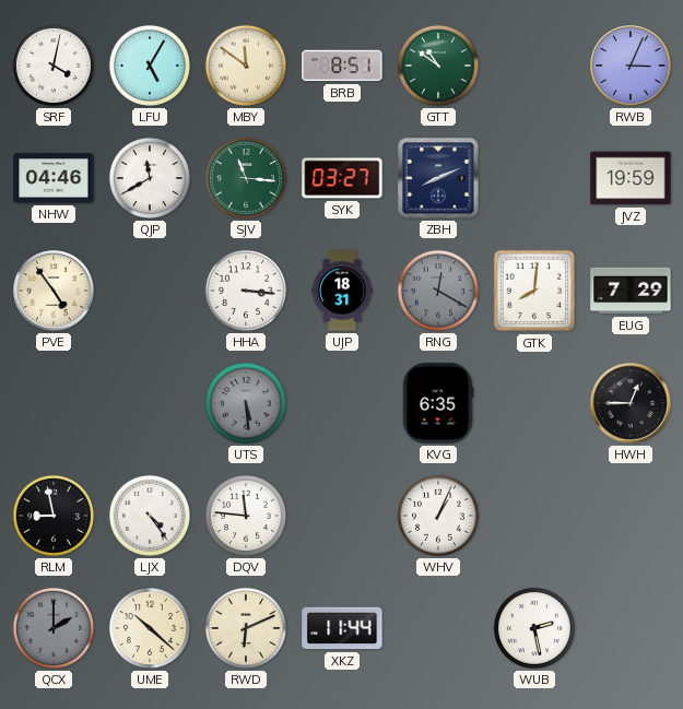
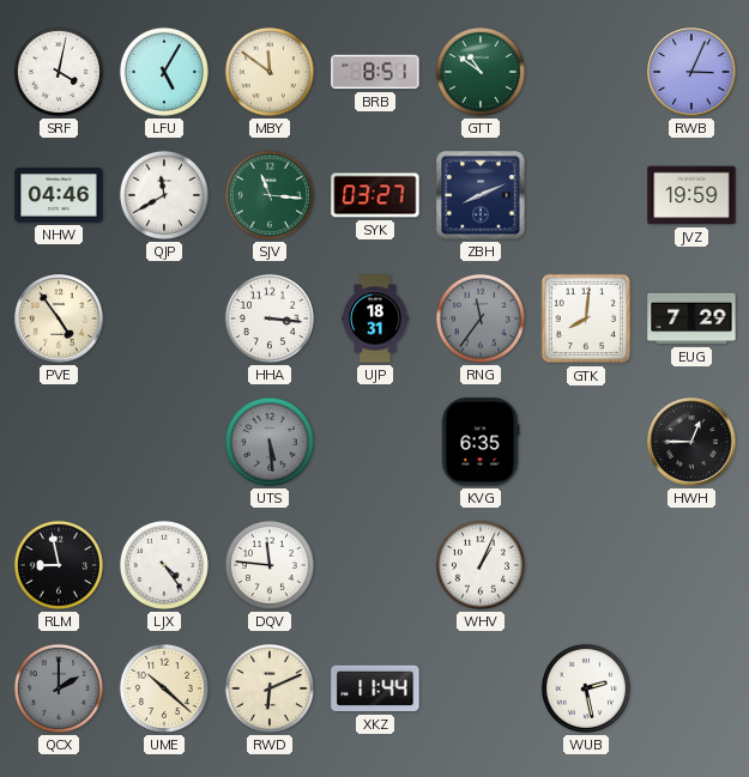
RNG: 12:20 -> 11:36
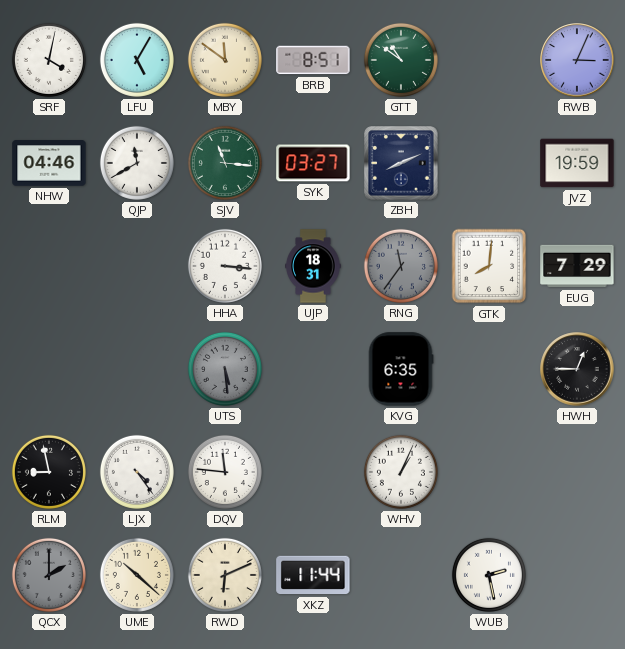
PVE: 4:54 -> none
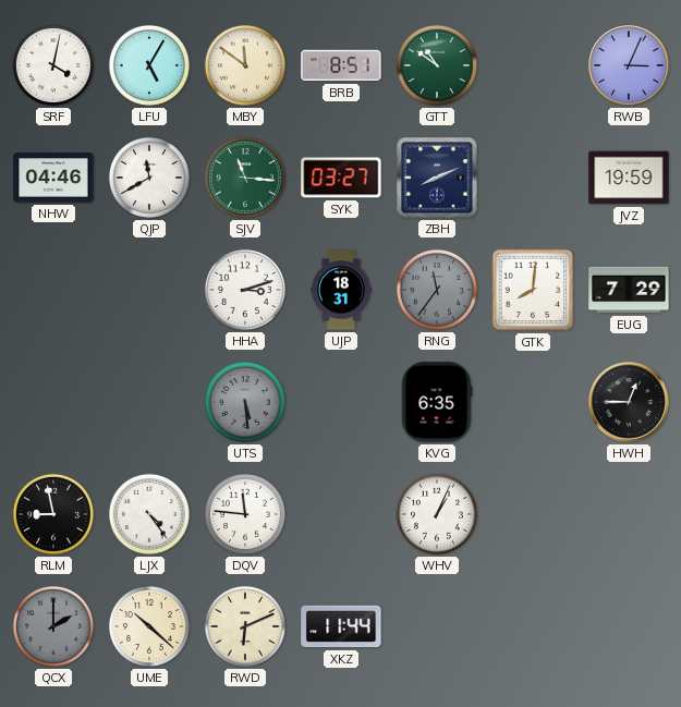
HHA: 3:16 -> 3:12
WUB: 2:28 -> none
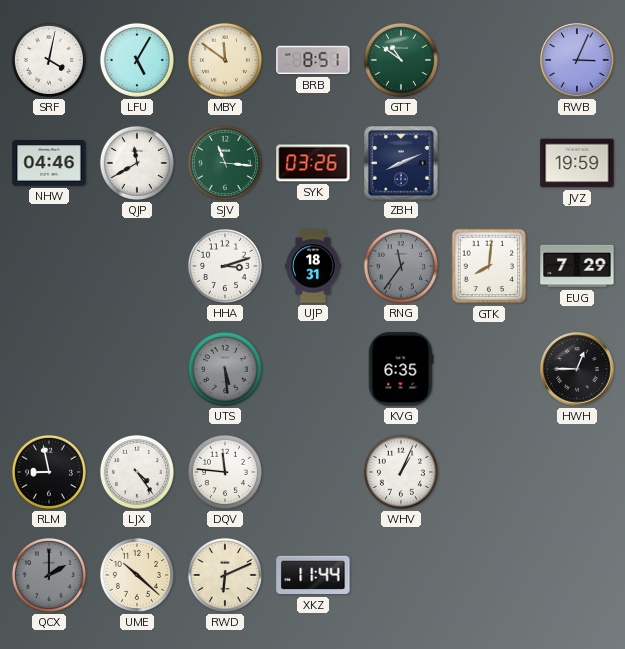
SYK: 03:27 -> 03:26
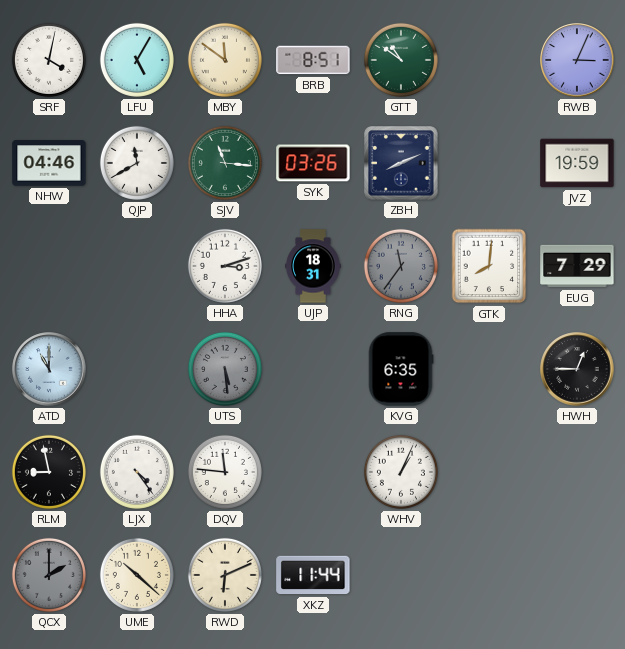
ATD: none -> 11:00
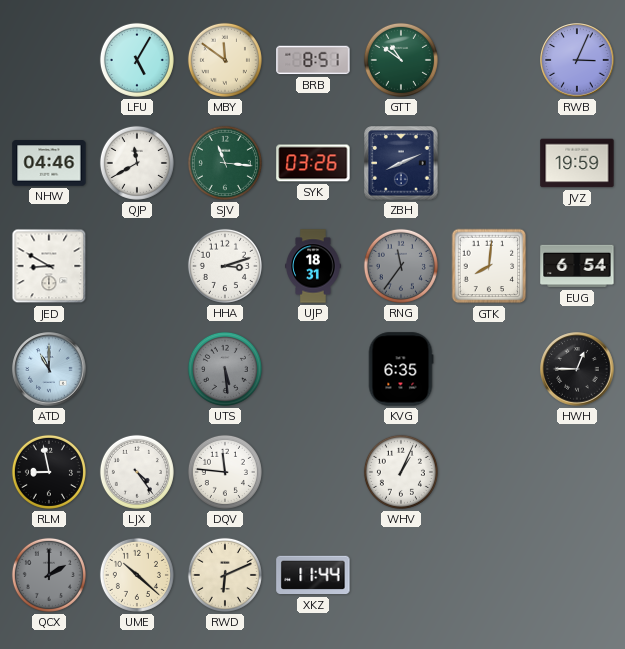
SRF: 4:02 -> none
JED: none -> 8:50
EUG: 7:29 -> 6:54
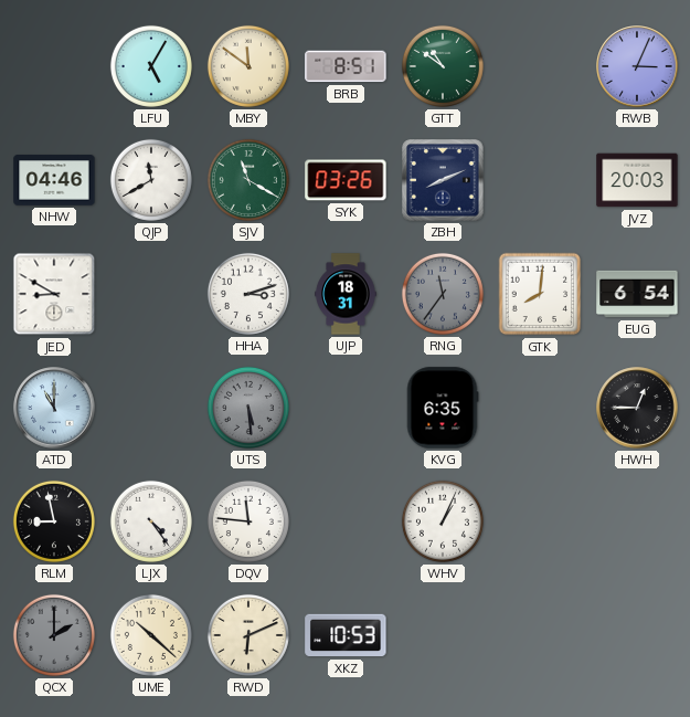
SJV: 11:16 -> 11:20
JVZ: 19:59 -> 20:03
XKZ: 11:44 -> 10:53
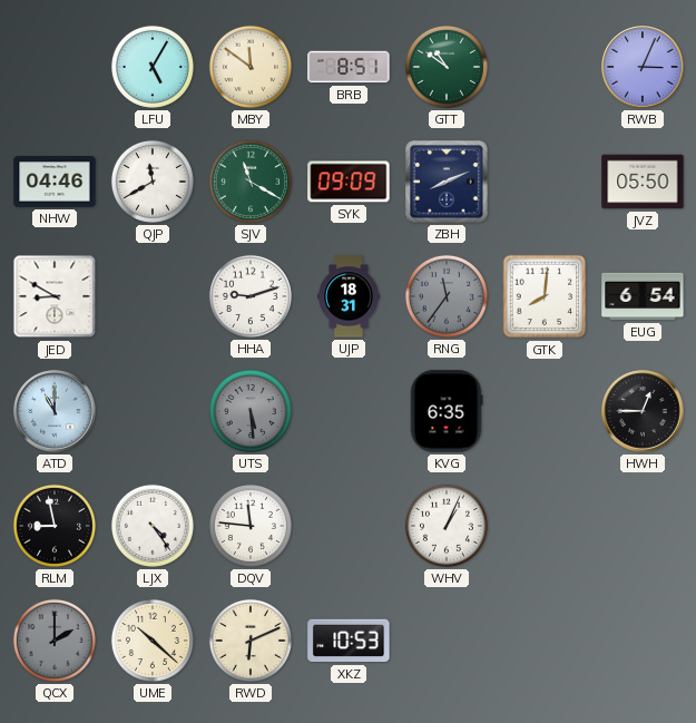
SYK: 03:26 -> 09:09
JVZ: 20:03 -> 05:50
HHA: 3:12 -> 9:12
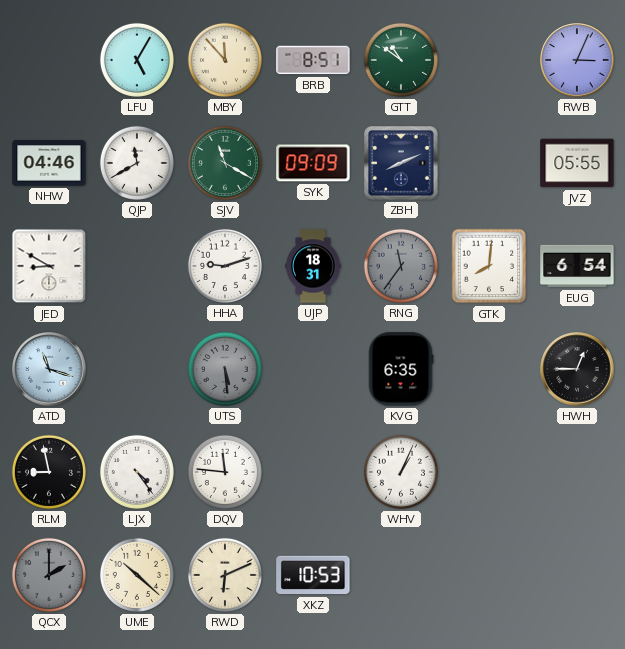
MBY: 11:51 -> 11:53
JVZ: 05:50 -> 05:55
ATD: 11:00 -> 11:18
